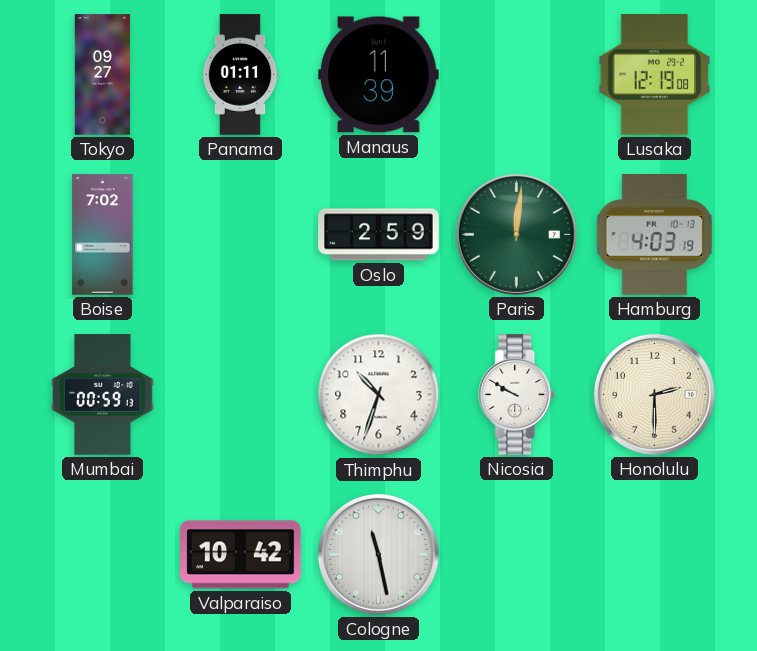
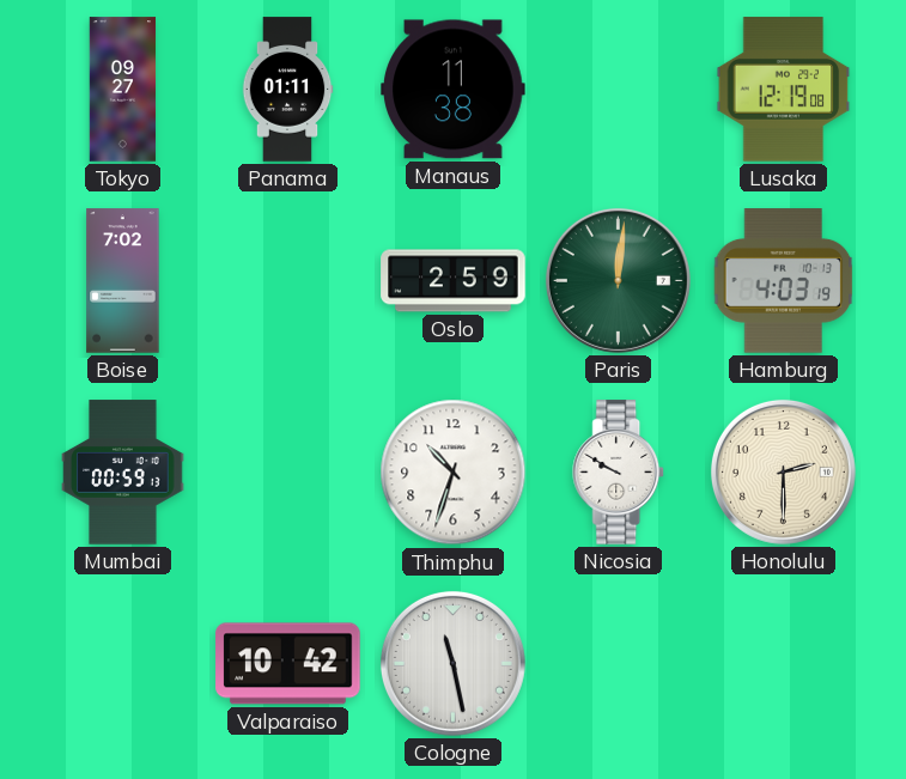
Manaus: 11:39 -> 11:38
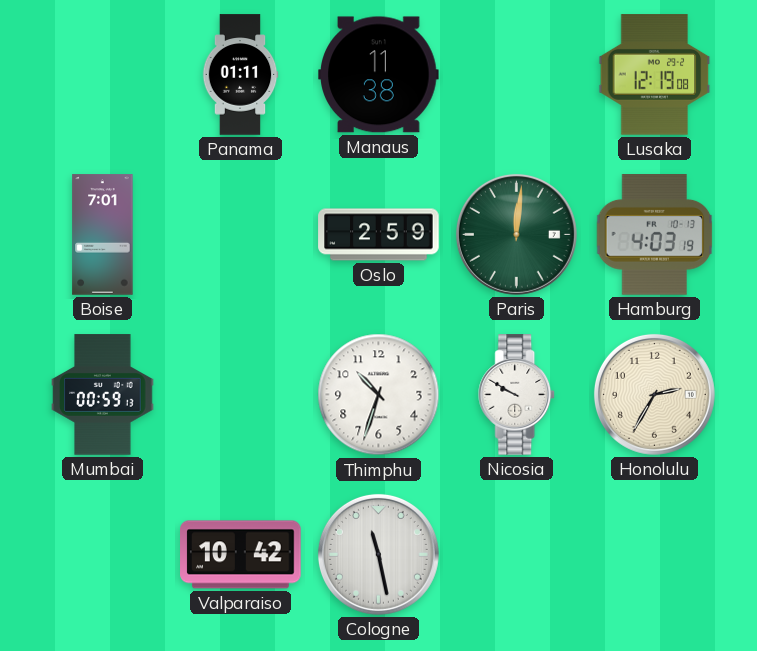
Tokyo: 09:27 -> none
Boise: 7:02 -> 7:01
Honolulu: 2:30 -> 2:35
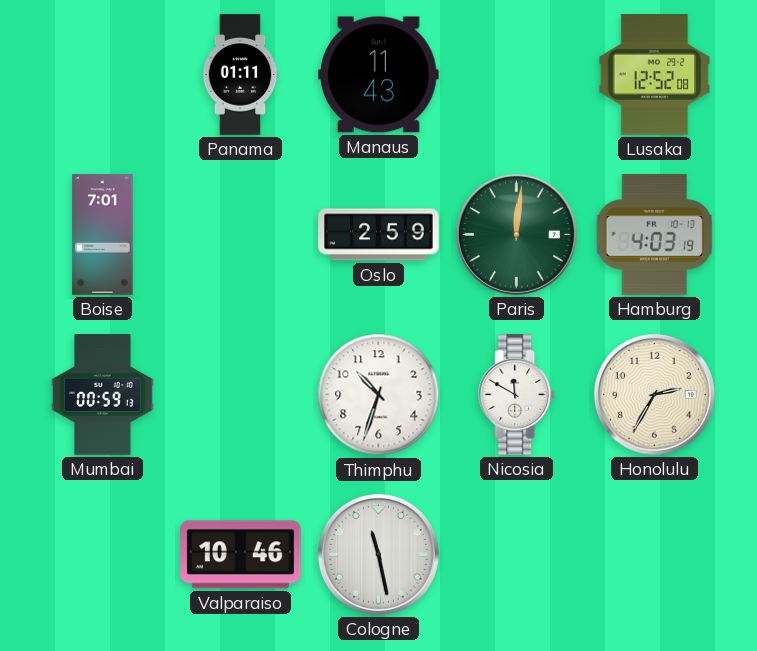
Manaus: 11:38 -> 11:43
Lusaka: 12:19 -> 12:52
Nicosia: 9:50 -> 11:50
Valparaiso: 10:42 -> 10:46
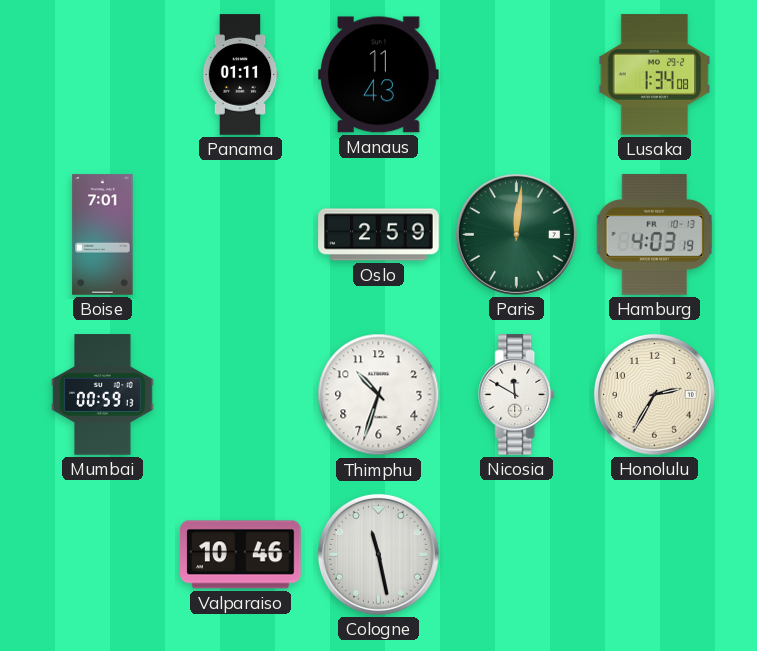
Lusaka: 12:52 -> 1:34
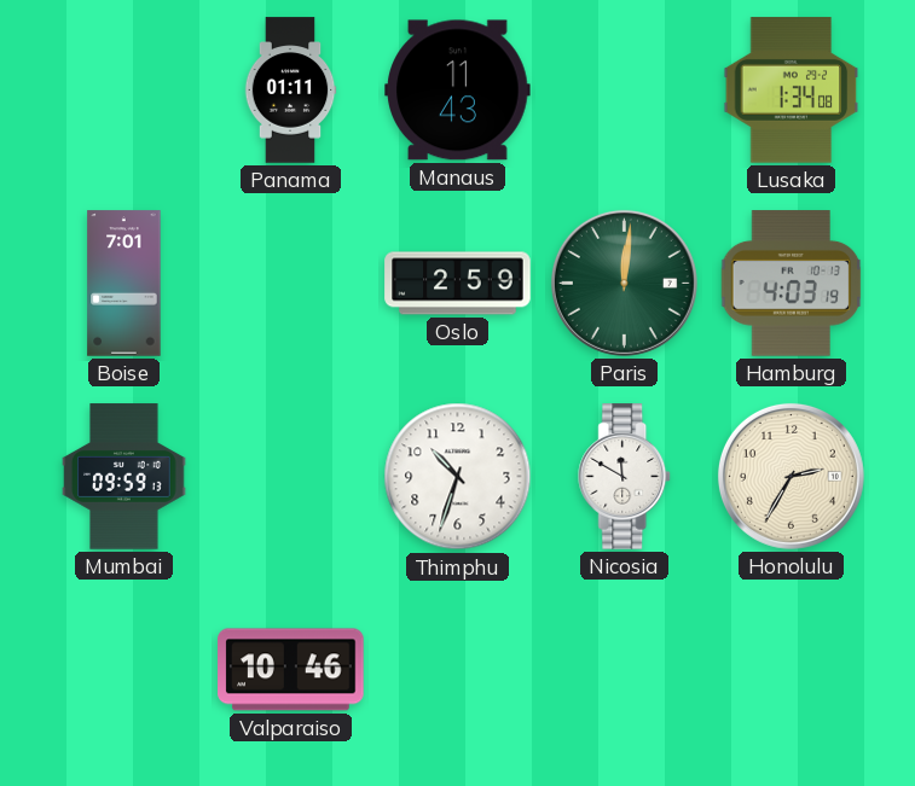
Mumbai: 00:59 -> 09:59
Cologne: 11:28 -> none
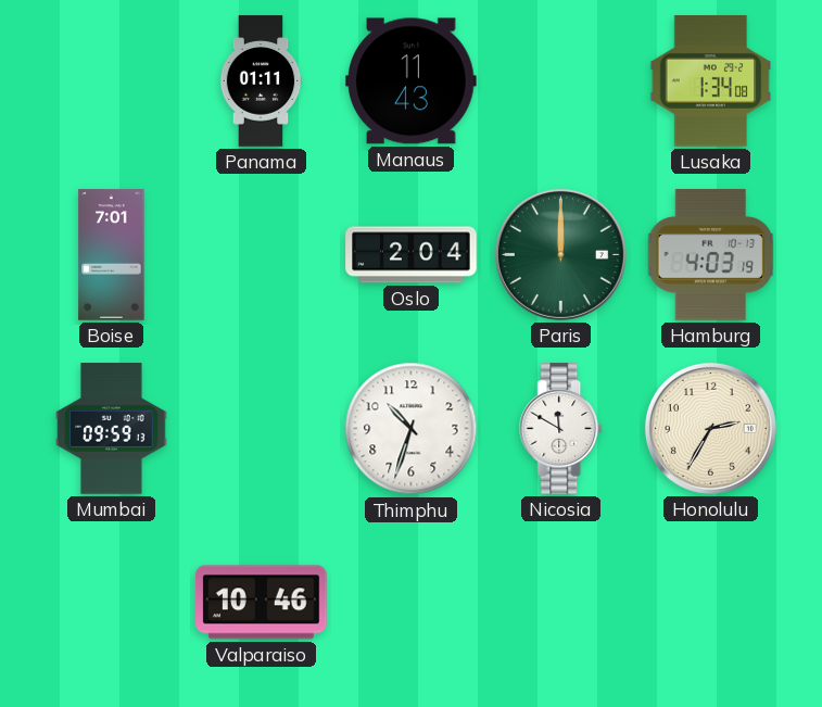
Oslo: 2:59 -> 2:04
Paris: 12:01 -> 12:00
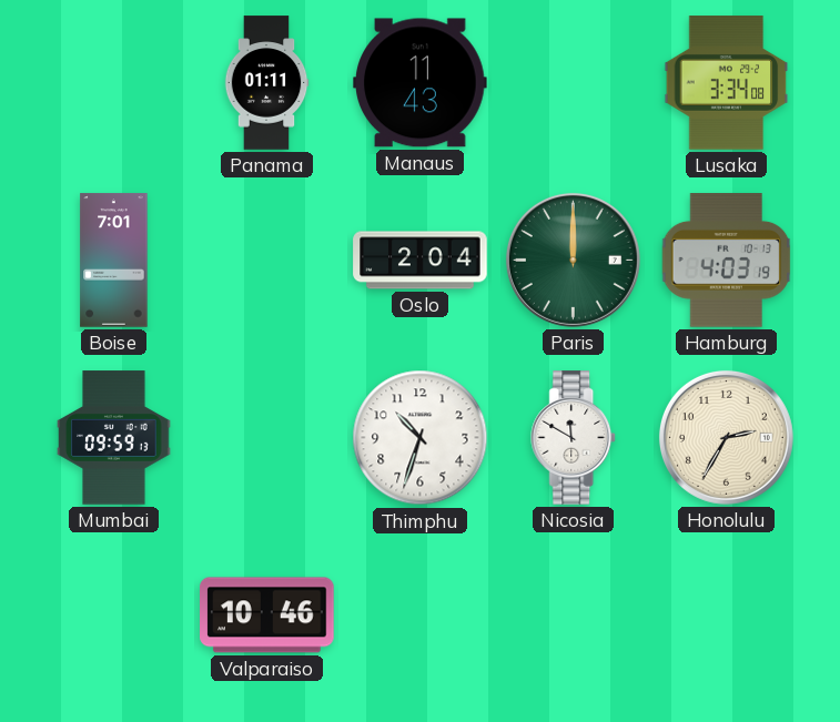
Lusaka: 1:34 -> 3:34
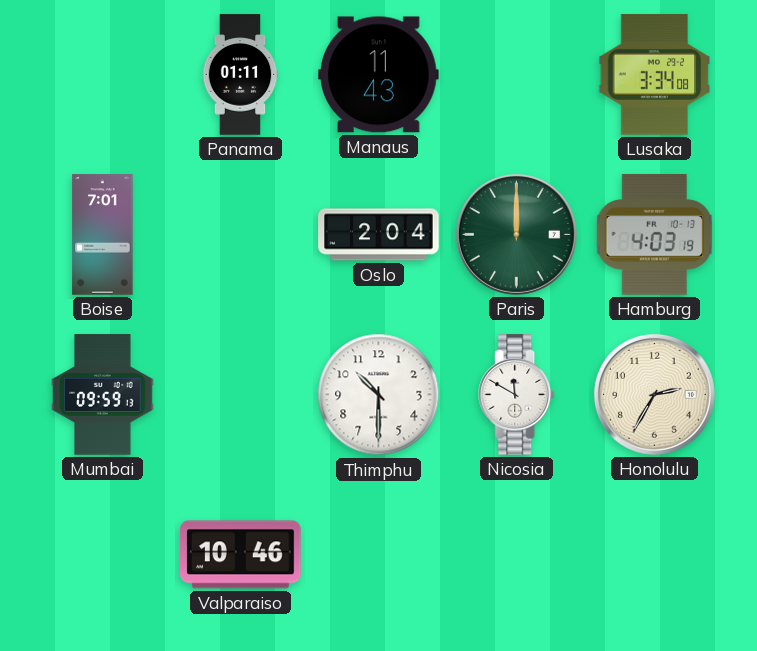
Thimphu: 10:33 -> 10:30
